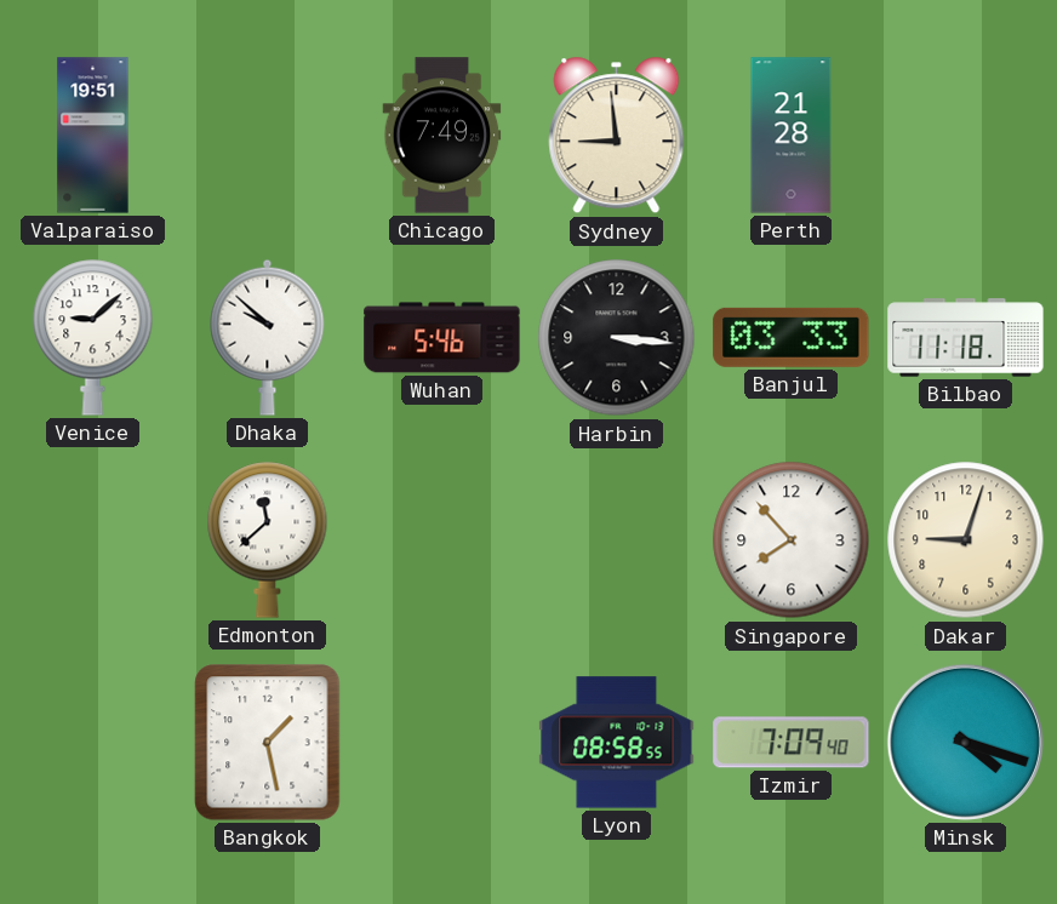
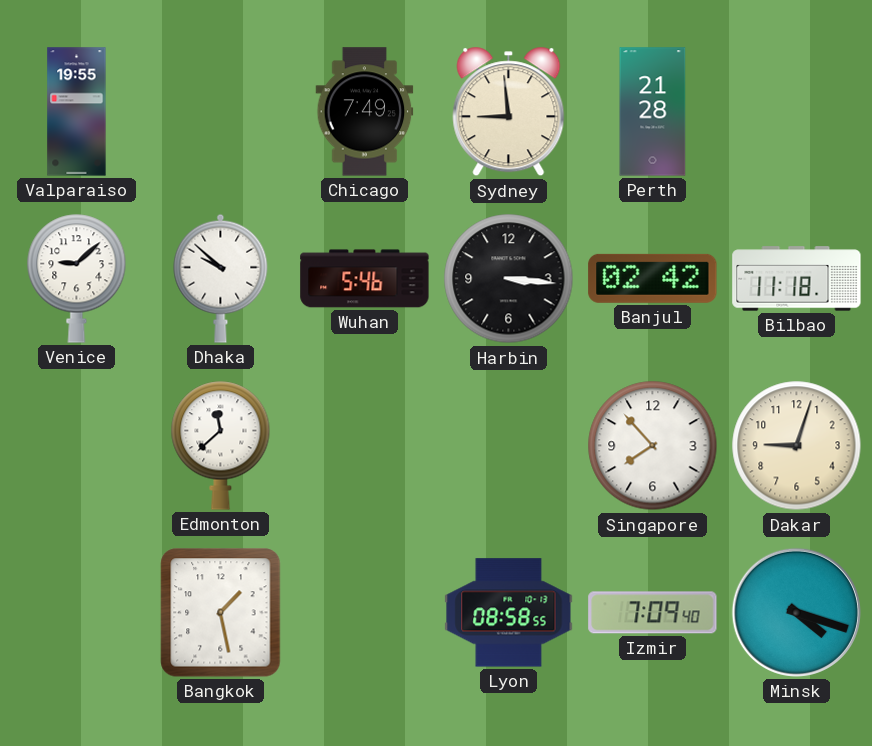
Valparaiso: 19:51 -> 19:55
Banjul: 03:33 -> 02:42
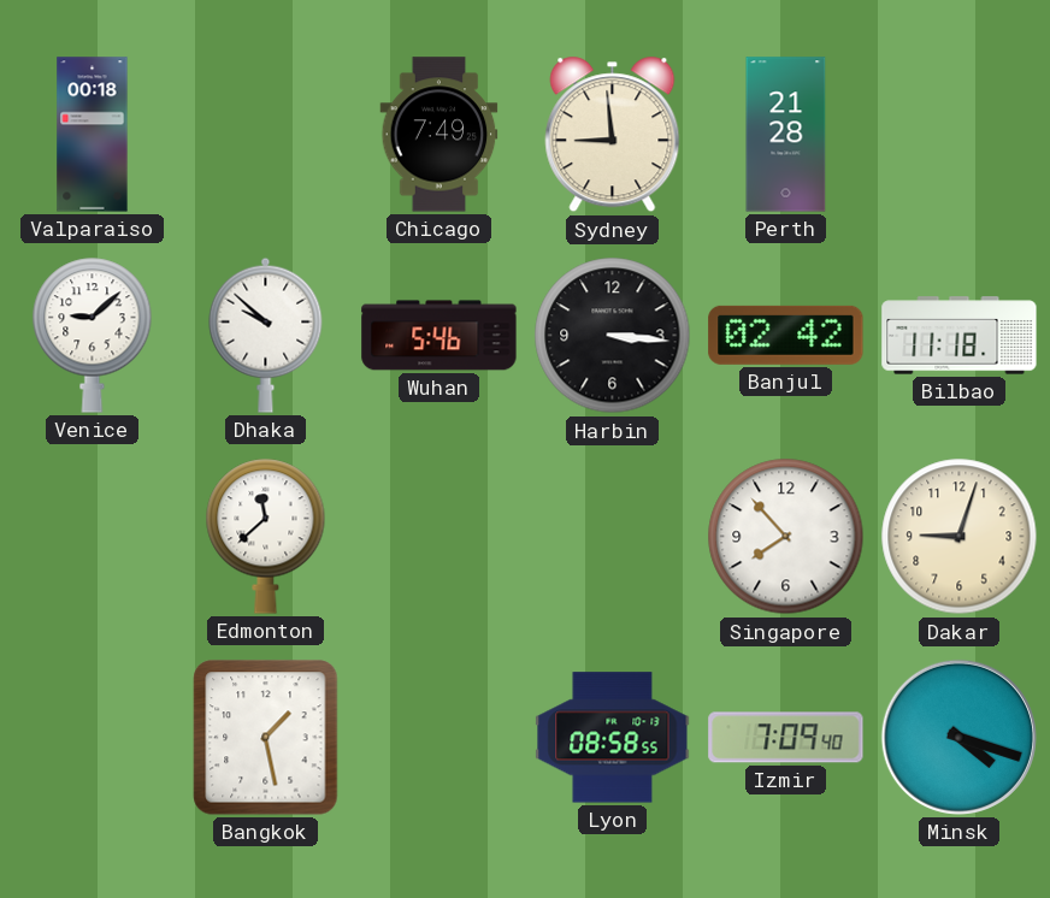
Valparaiso: 19:55 -> 00:18
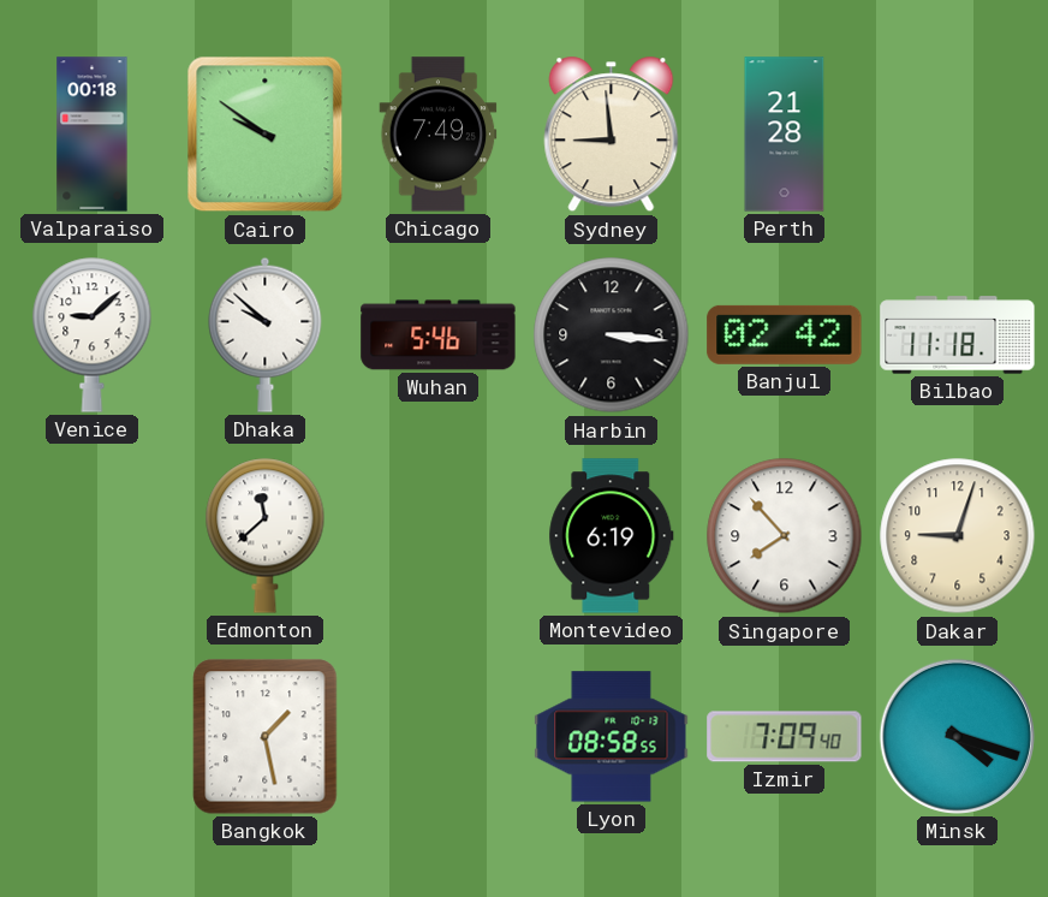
Cairo: none -> 9:51
Montevideo: none -> 6:19
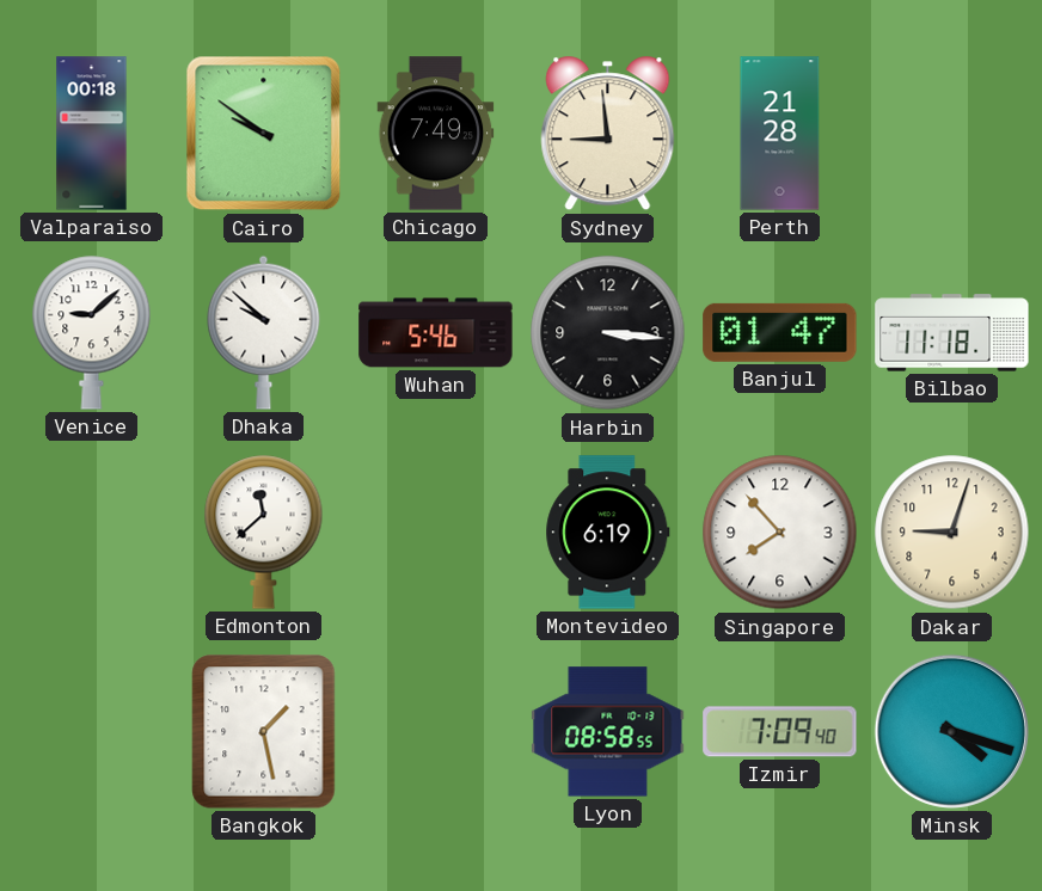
Banjul: 02:42 -> 01:47
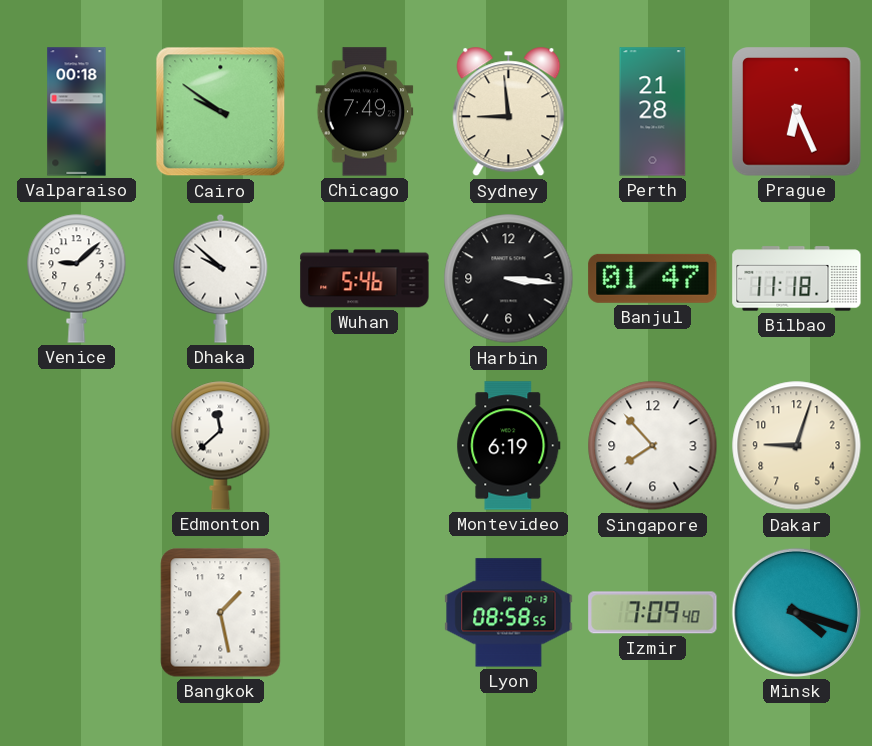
Prague: none -> 6:26
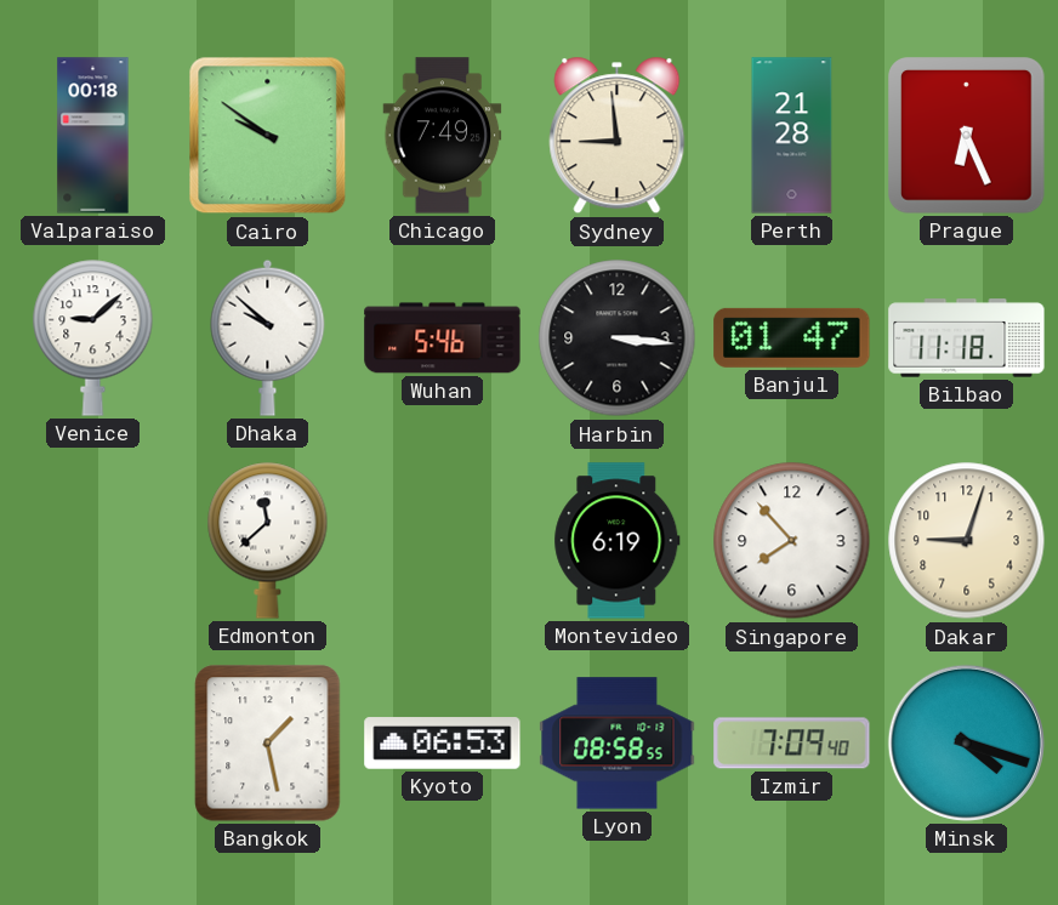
Kyoto: none -> 06:53
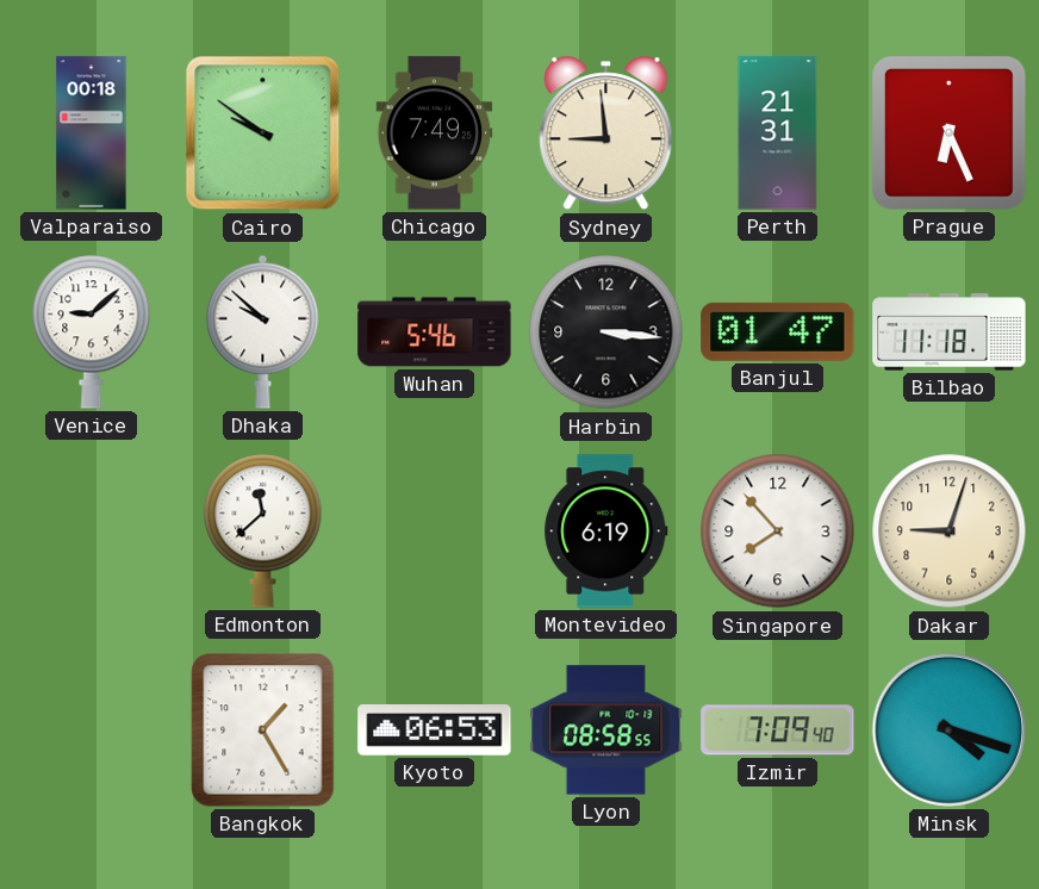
Perth: 21:28 -> 21:31
Bangkok: 1:28 -> 1:25
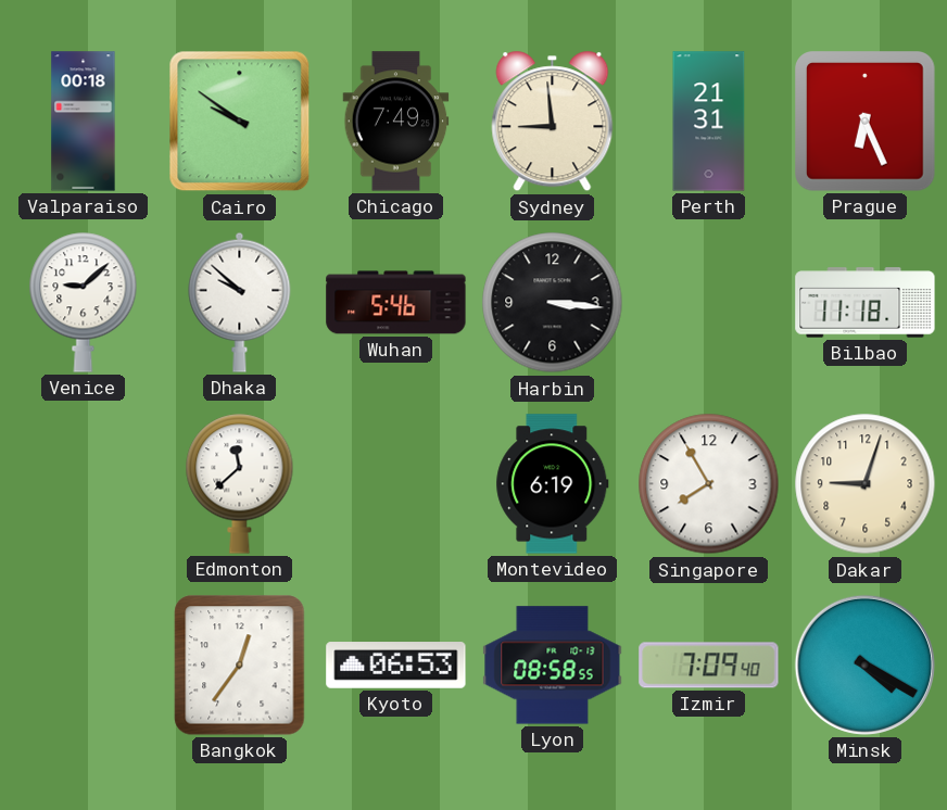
Banjul: 01:47 -> none
Singapore: 7:53 -> 7:55
Bangkok: 1:25 -> 12:36
Minsk: 4:18 -> 4:20
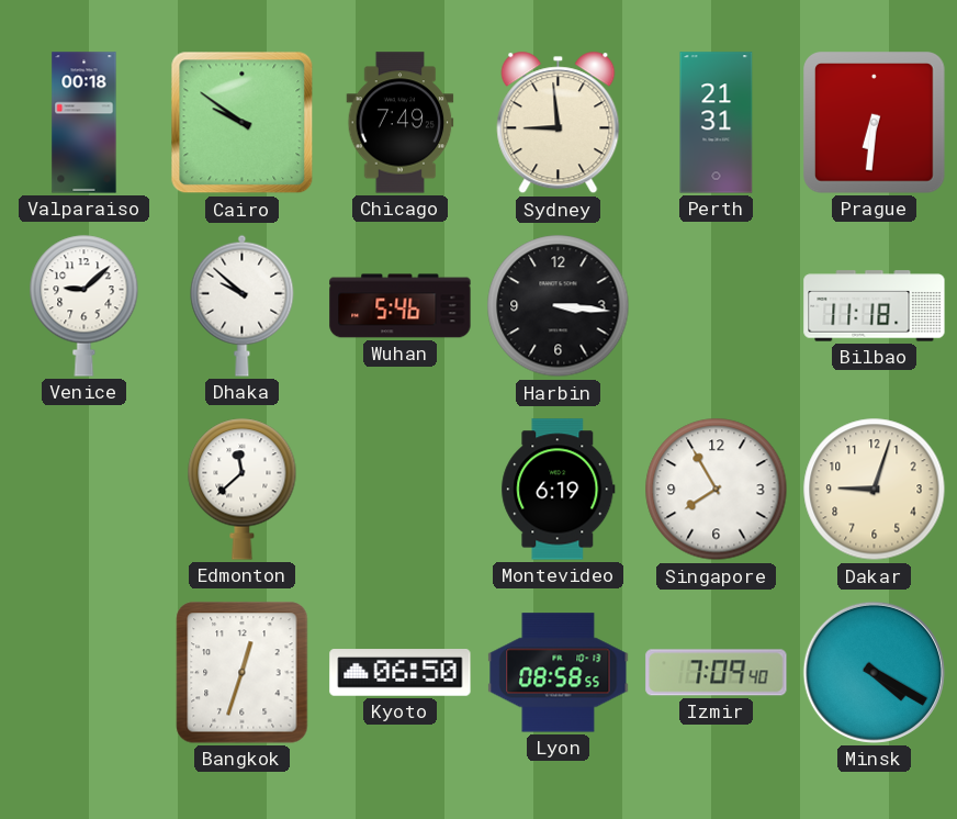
Prague: 6:26 -> 6:31
Bangkok: 12:36 -> 12:33
Kyoto: 06:53 -> 06:50
